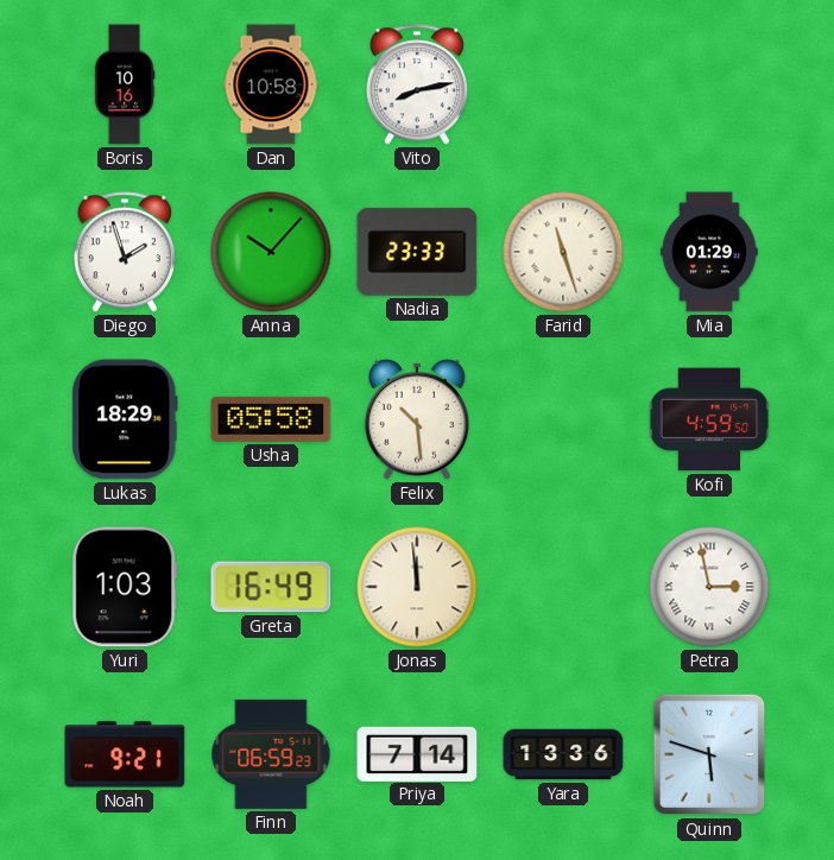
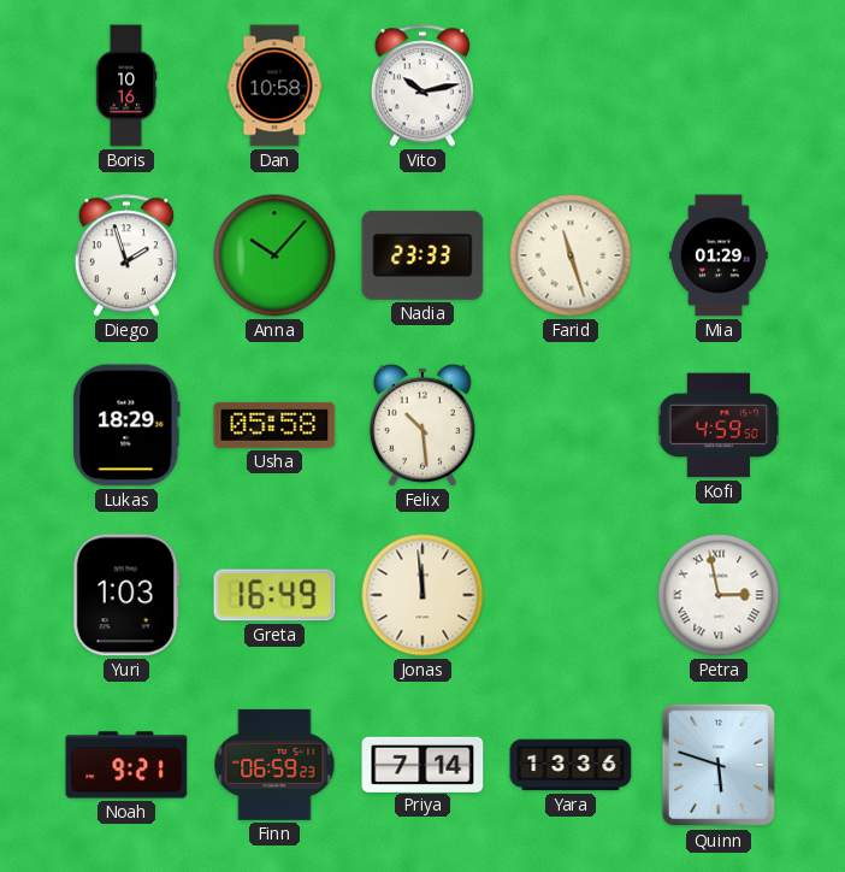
Vito: 8:13 -> 10:13
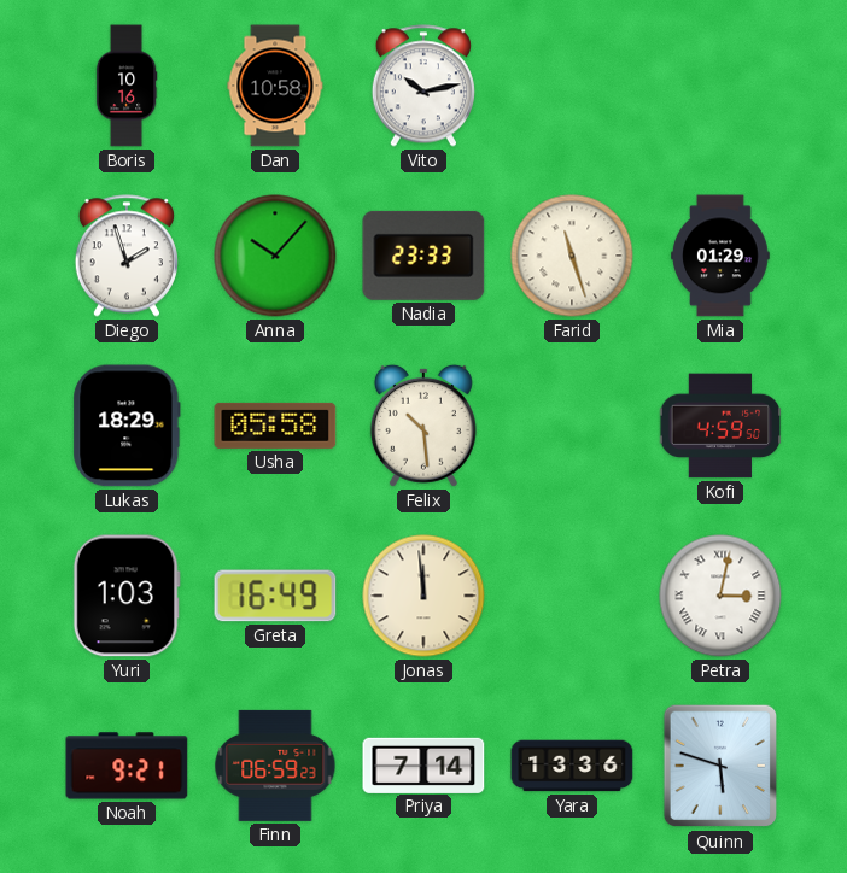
Petra: 2:58 -> 3:02
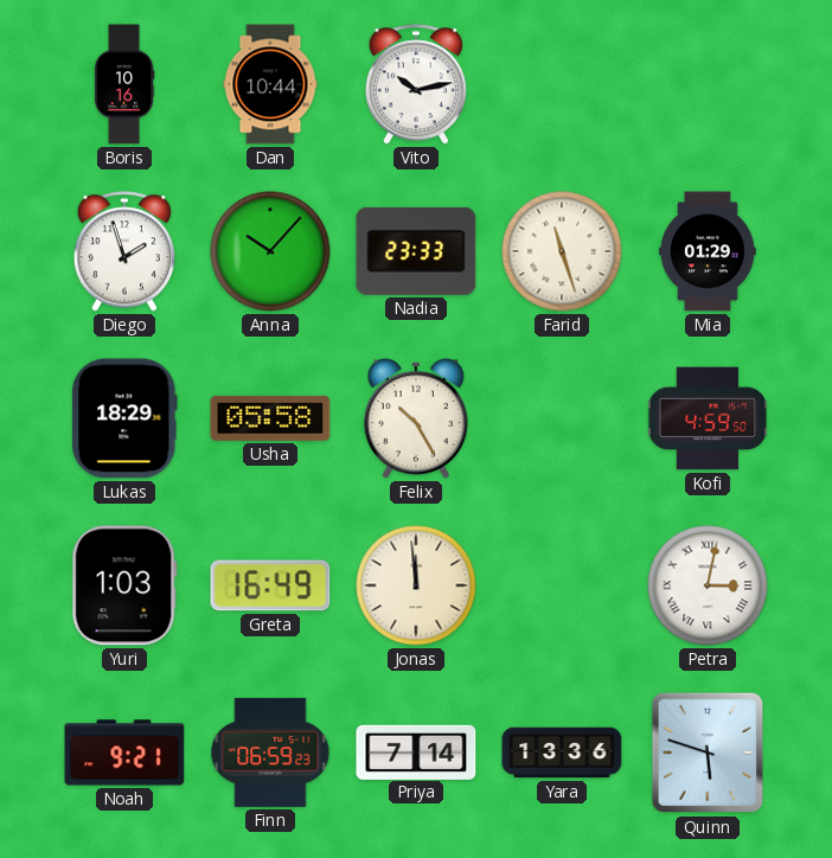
Dan: 10:58 -> 10:44
Felix: 10:29 -> 10:25
